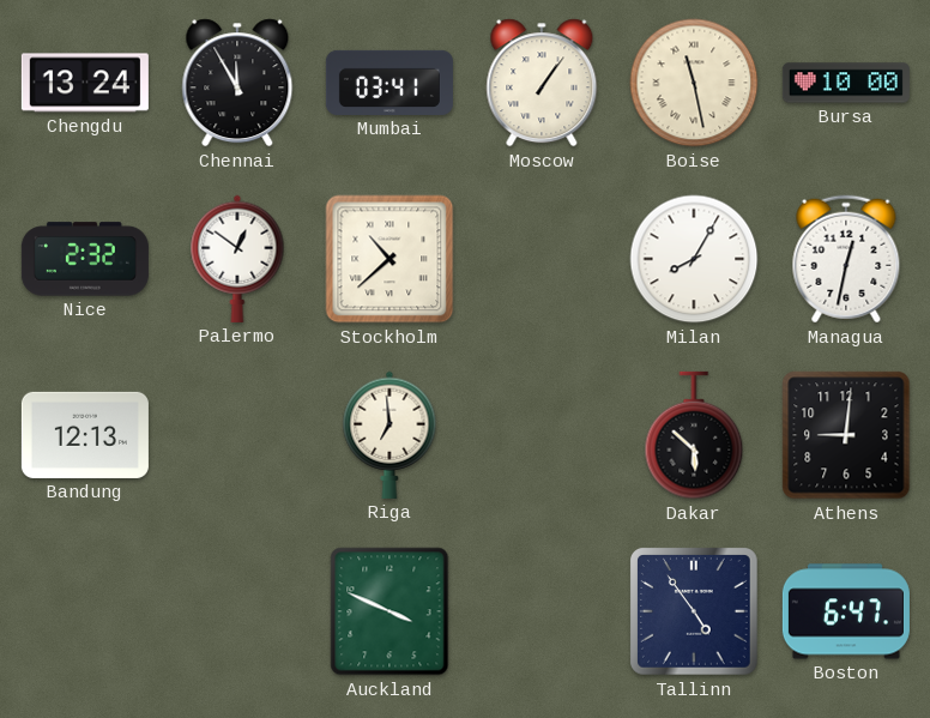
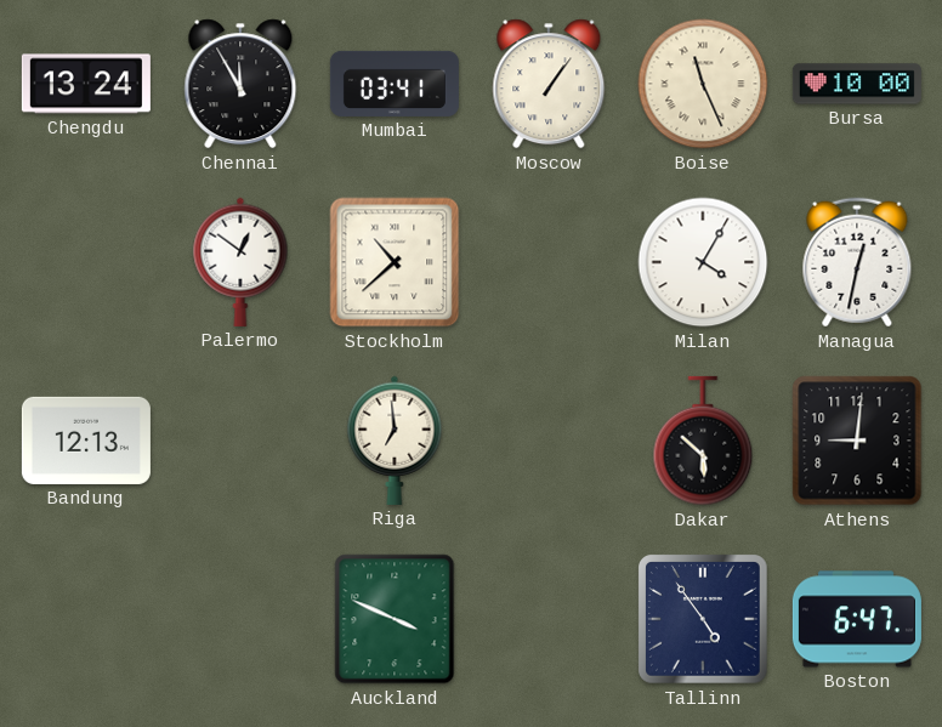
Boise: 11:28 -> 11:26
Nice: 2:32 -> none
Milan: 8:05 -> 4:05
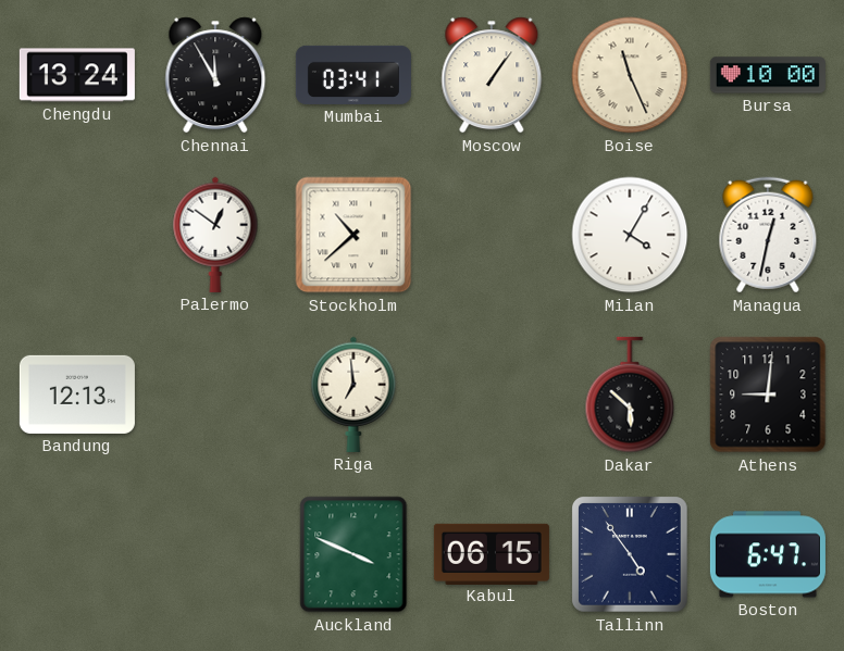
Kabul: none -> 06:15
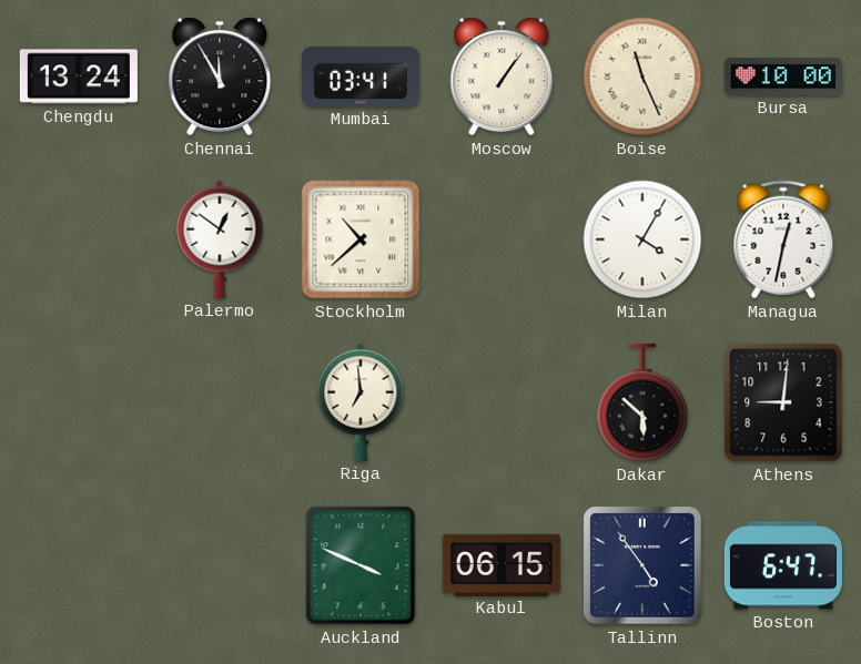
Bandung: 12:13 -> none
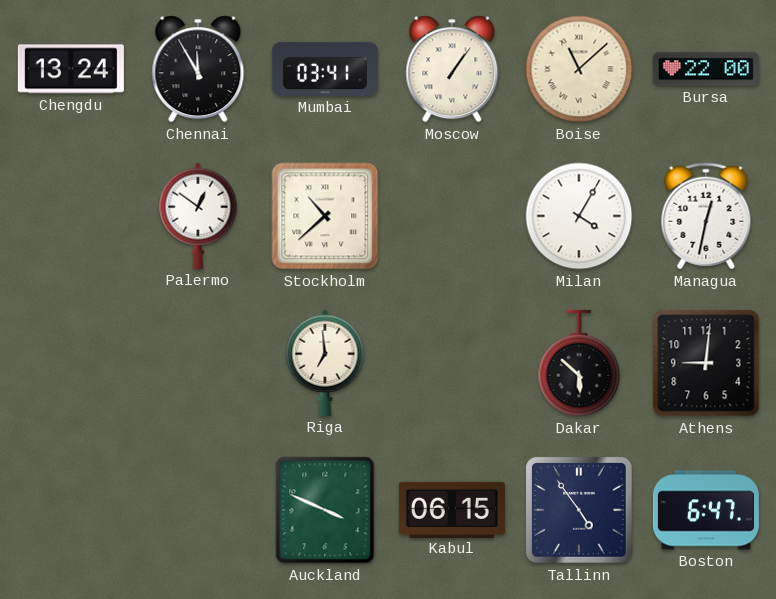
Boise: 11:26 -> 11:08
Bursa: 10:00 -> 22:00
